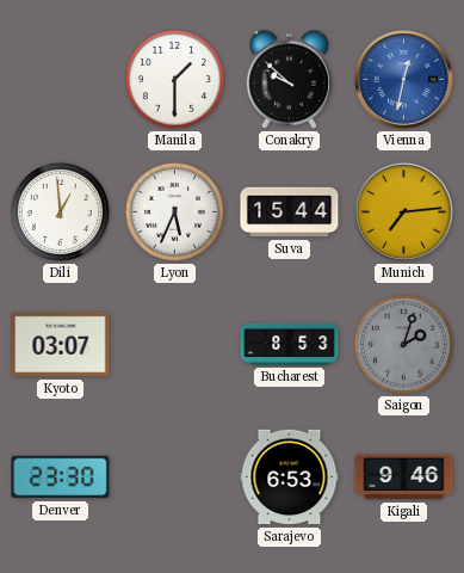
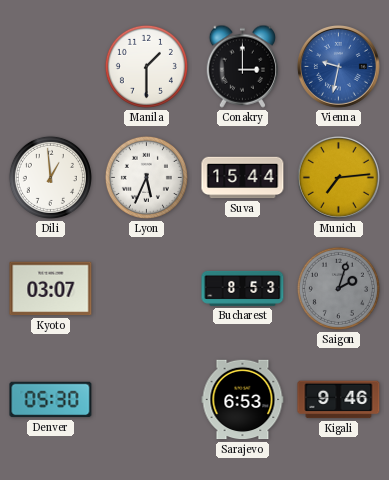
Conakry: 9:52 -> 3:00
Vienna: 12:32 -> 9:32
Denver: 23:30 -> 05:30
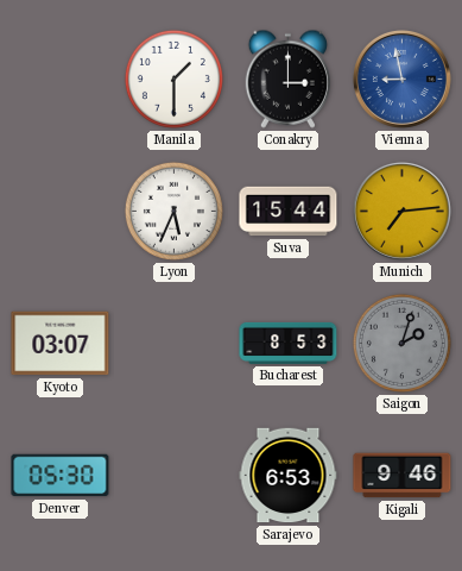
Vienna: 9:32 -> 8:58
Dili: 12:59 -> none
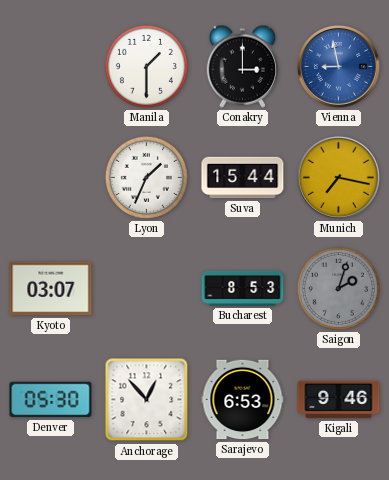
Lyon: 5:34 -> 1:34
Munich: 7:14 -> 7:17
Anchorage: none -> 12:53
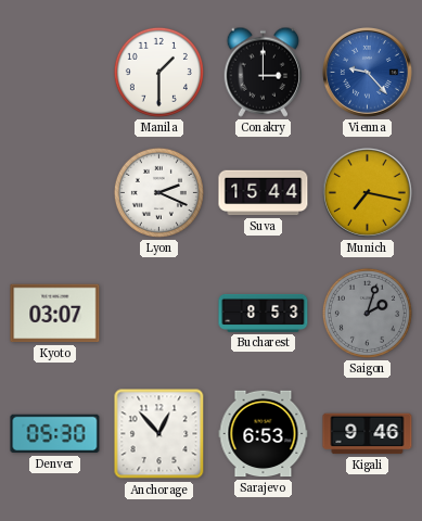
Vienna: 8:58 -> 9:23
Lyon: 1:34 -> 2:19
